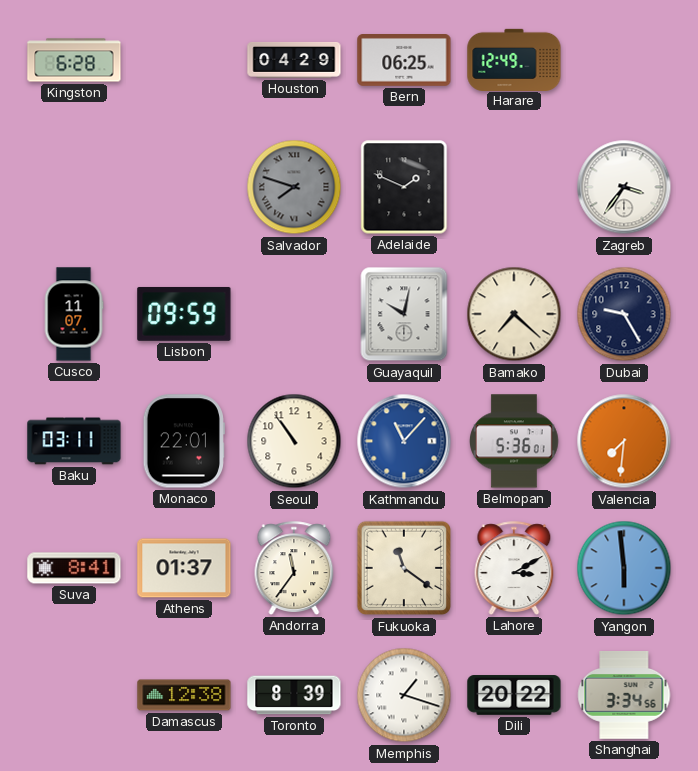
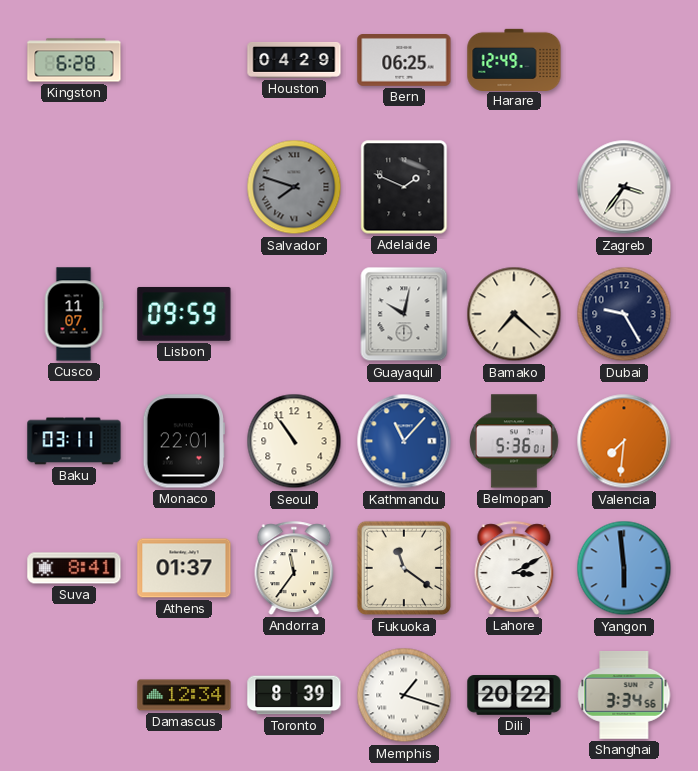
Damascus: 12:38 -> 12:34
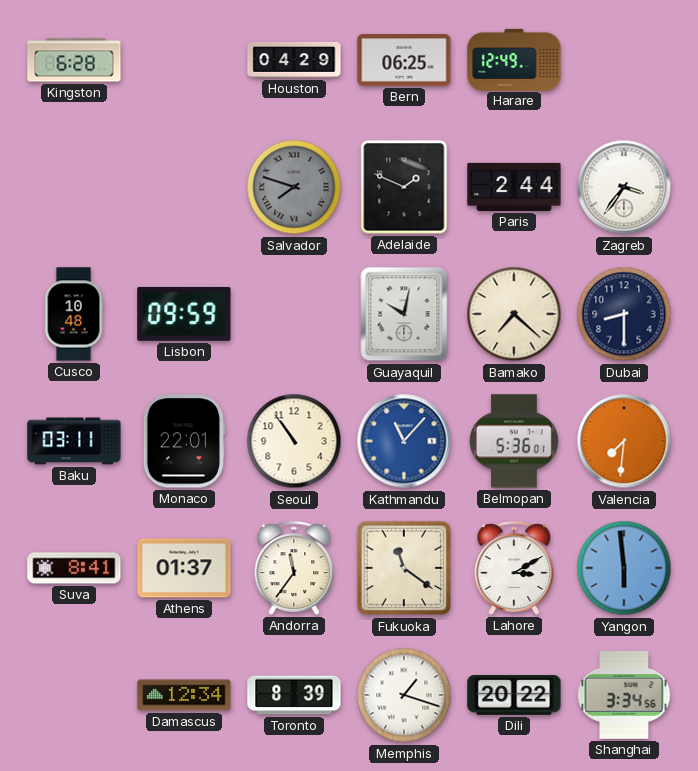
Paris: none -> 2:44
Cusco: 11:07 -> 10:48
Dubai: 9:25 -> 8:30
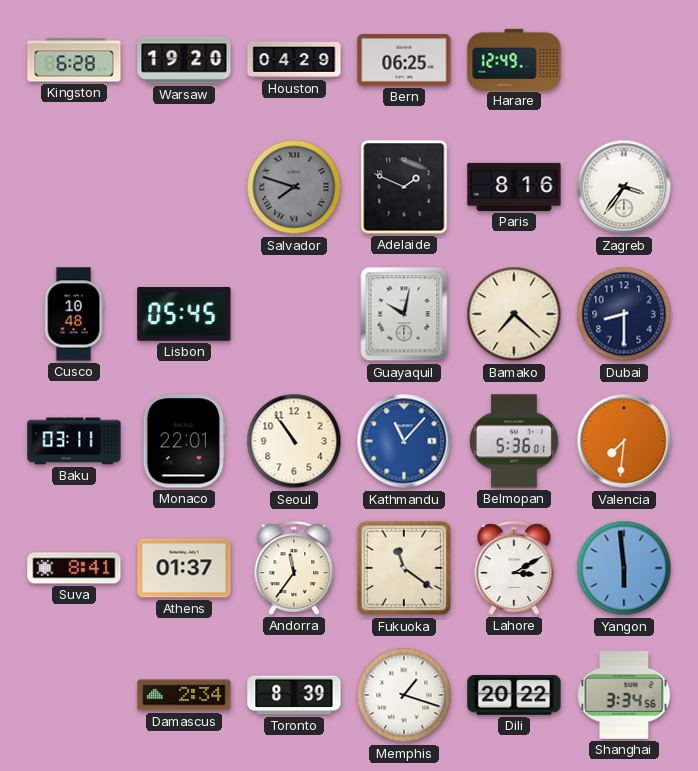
Warsaw: none -> 19:20
Paris: 2:44 -> 8:16
Lisbon: 09:59 -> 05:45
Damascus: 12:34 -> 2:34
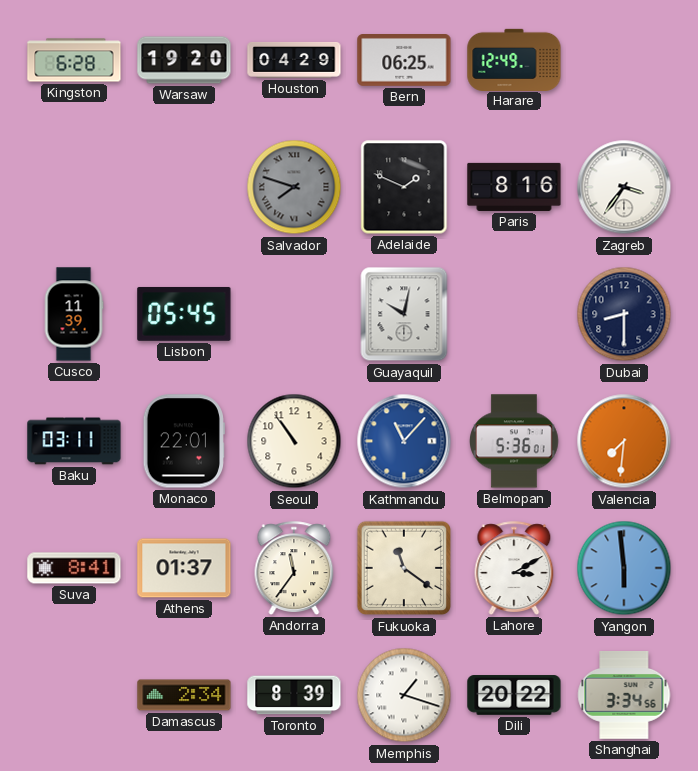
Cusco: 10:48 -> 11:39
Bamako: 7:22 -> none
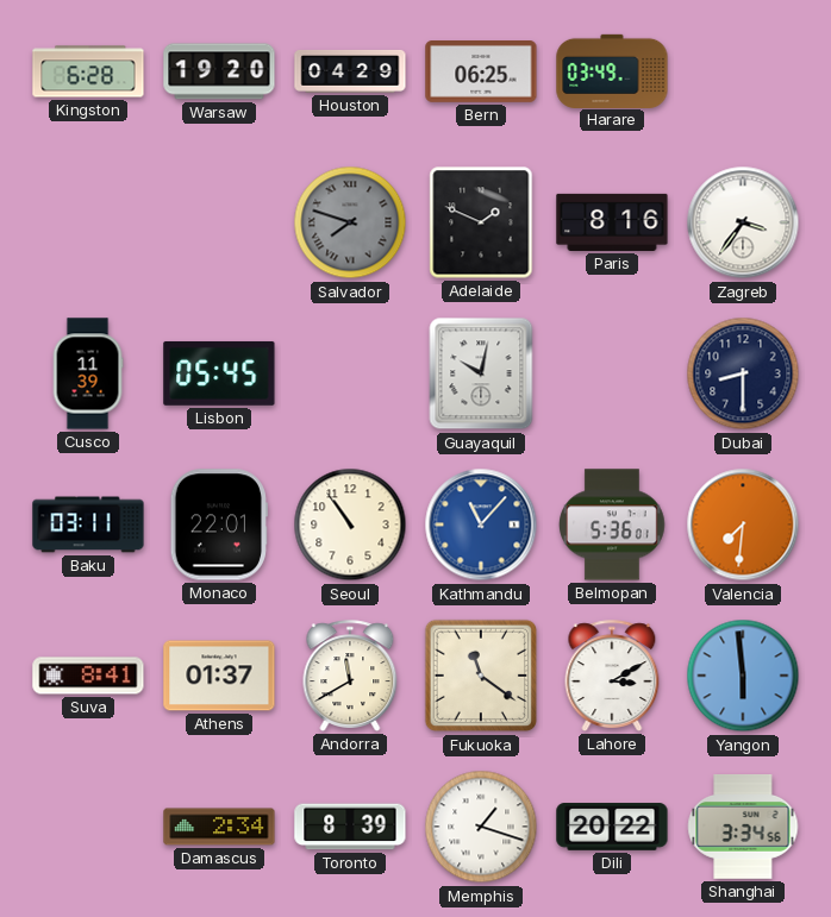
Harare: 12:49 -> 03:49
Andorra: 11:36 -> 11:40
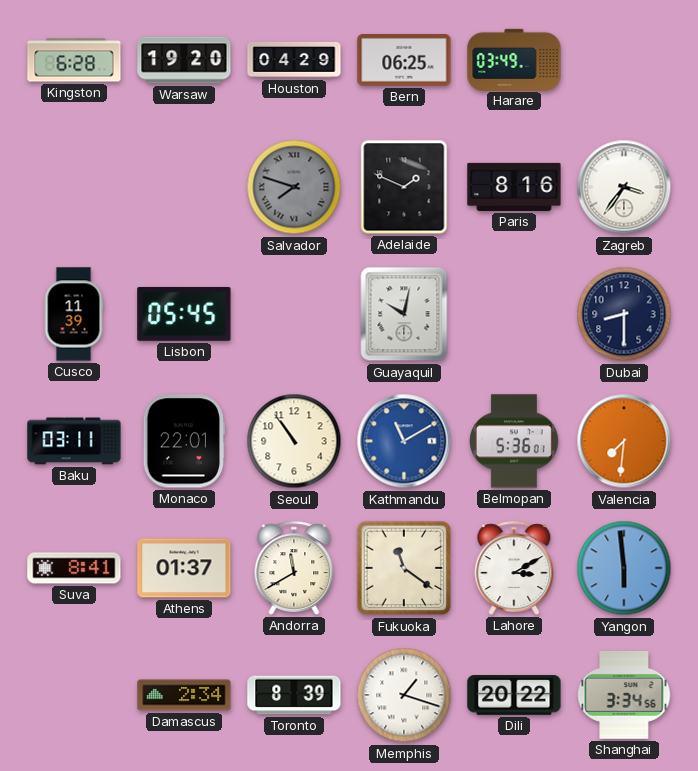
Kathmandu: 11:07 -> 11:10
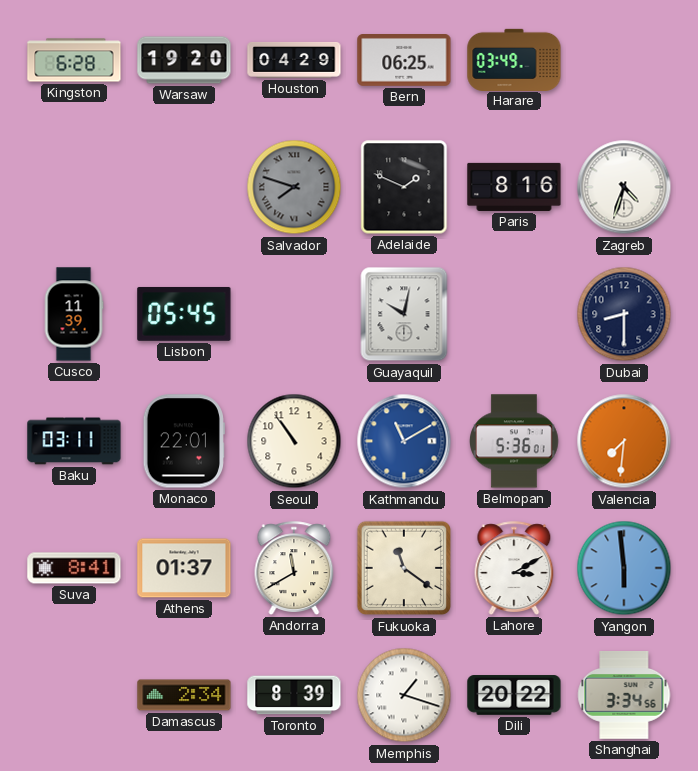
Zagreb: 3:36 -> 4:33
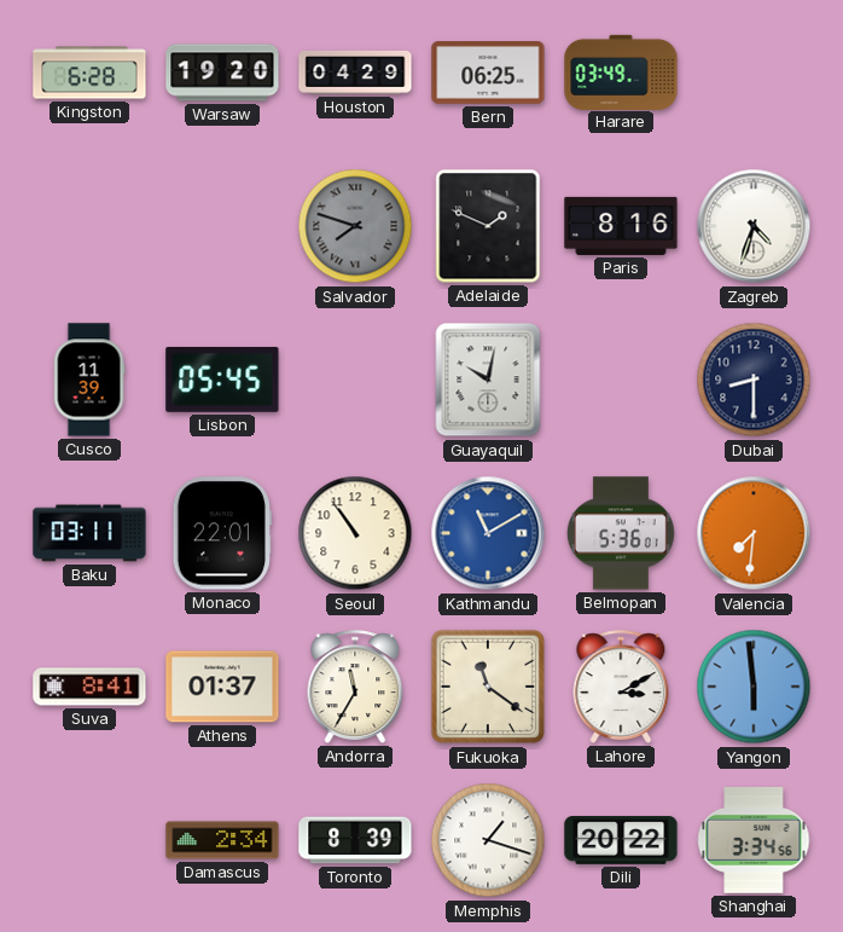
Andorra: 11:40 -> 11:35
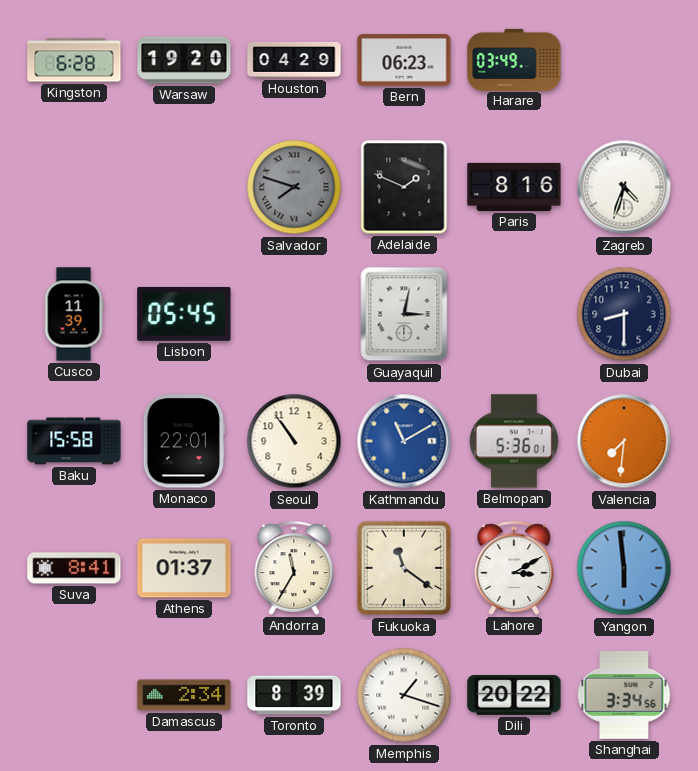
Bern: 06:25 -> 06:23
Guayaquil: 10:02 -> 3:02
Baku: 03:11 -> 15:58
